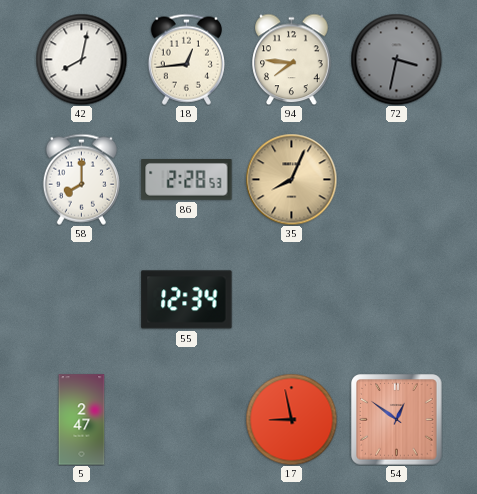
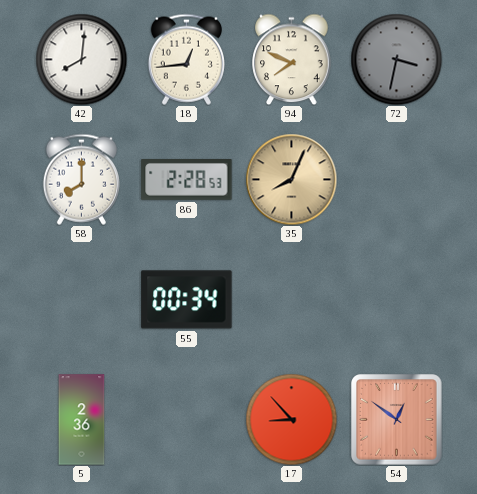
42: 8:02 -> 8:01
94: 7:46 -> 7:49
55: 12:34 -> 00:34
5: 2:47 -> 2:36
17: 8:58 -> 8:53
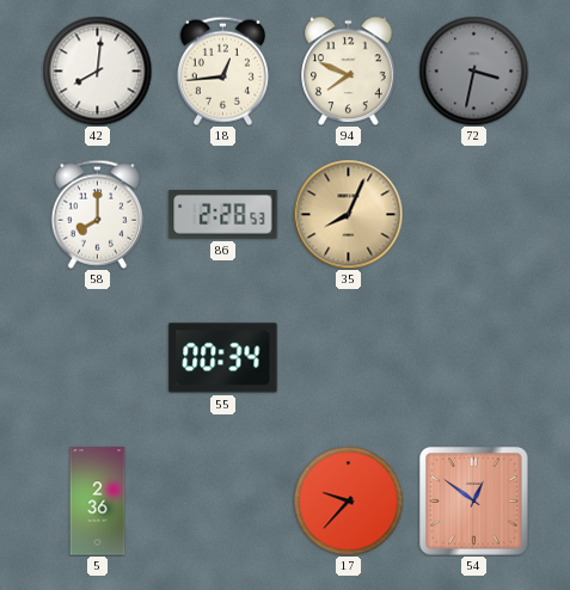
17: 8:53 -> 9:37
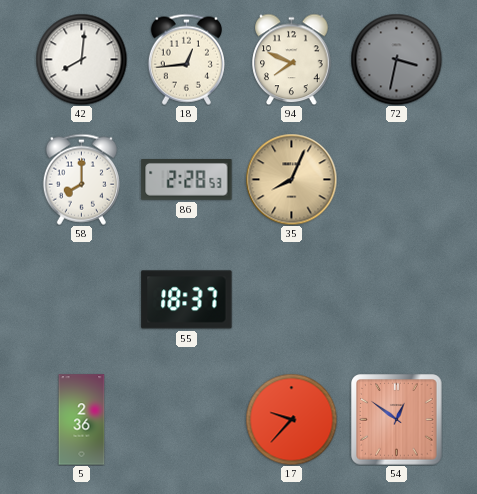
55: 00:34 -> 18:37
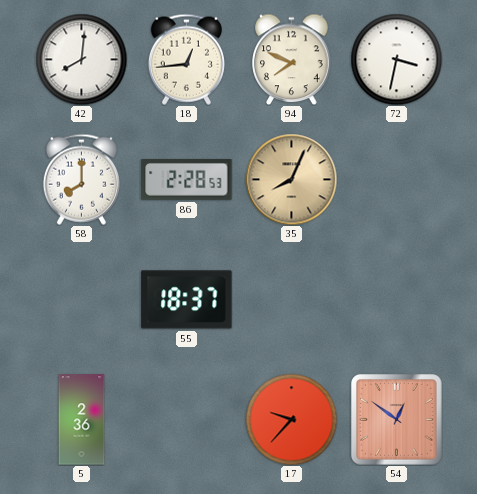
72 dial: grey -> white
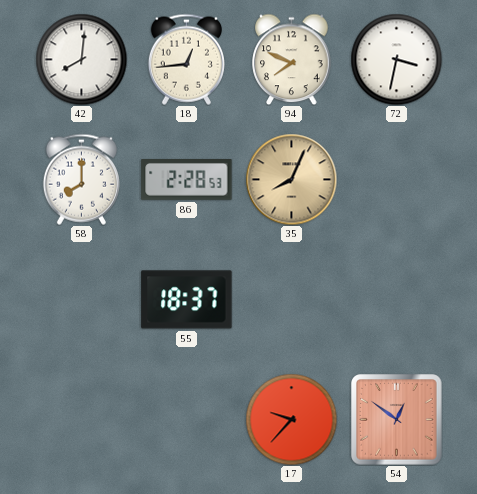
5: 2:36 -> none
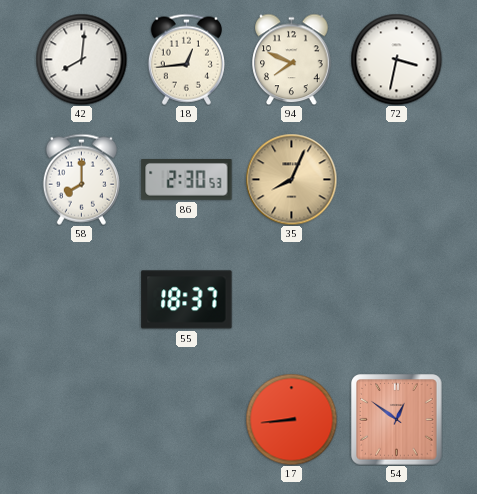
86: 2:28 -> 2:30
17: 9:37 -> 8:44
